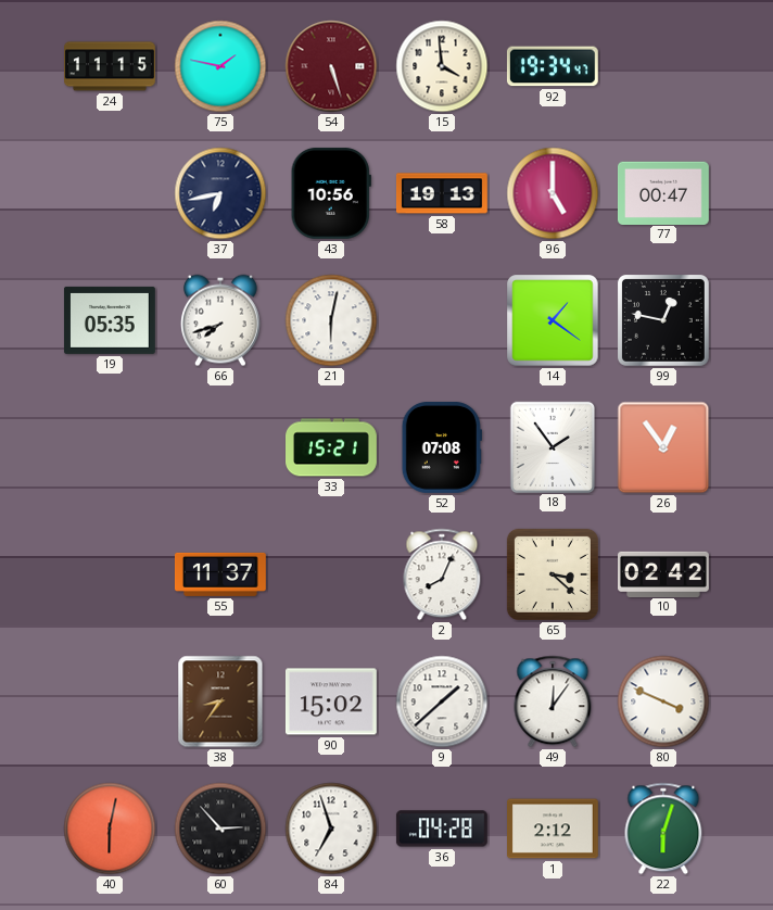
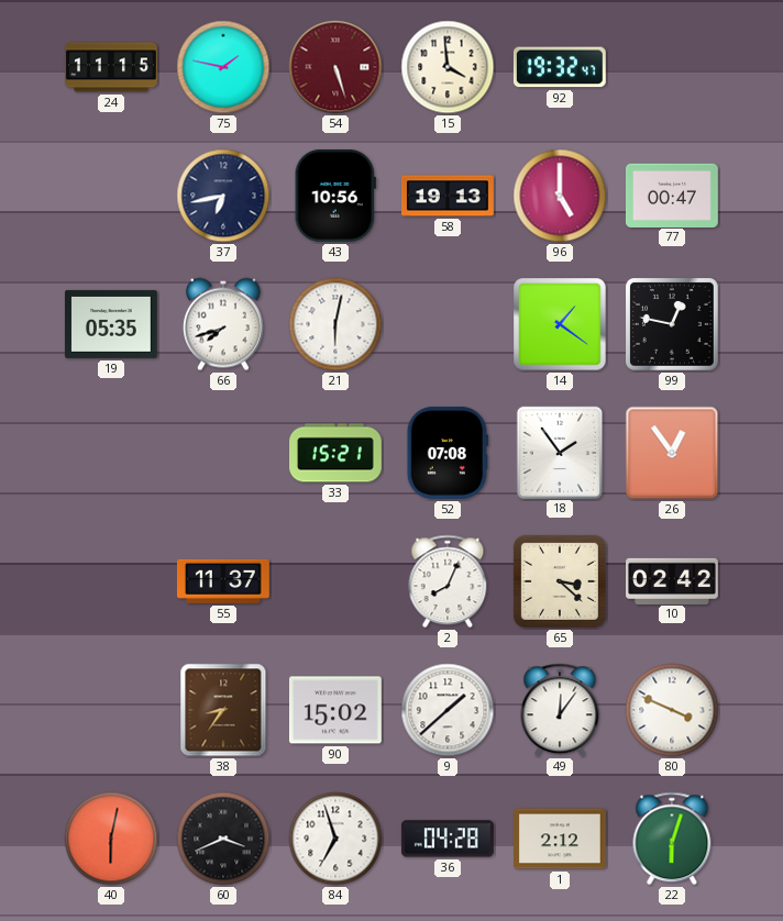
92: 19:34 -> 19:32
60: 2:53 -> 3:41
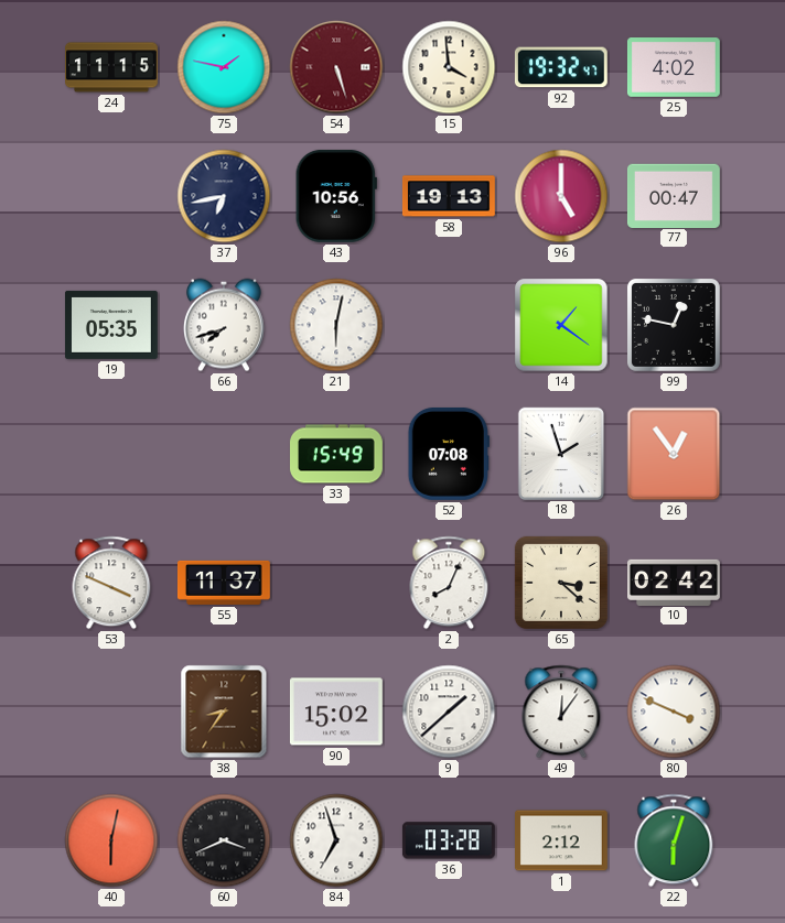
25: none -> 4:02
33: 15:21 -> 15:49
18: 1:54 -> 1:57
53: none -> 3:49
36: 04:28 -> 03:28
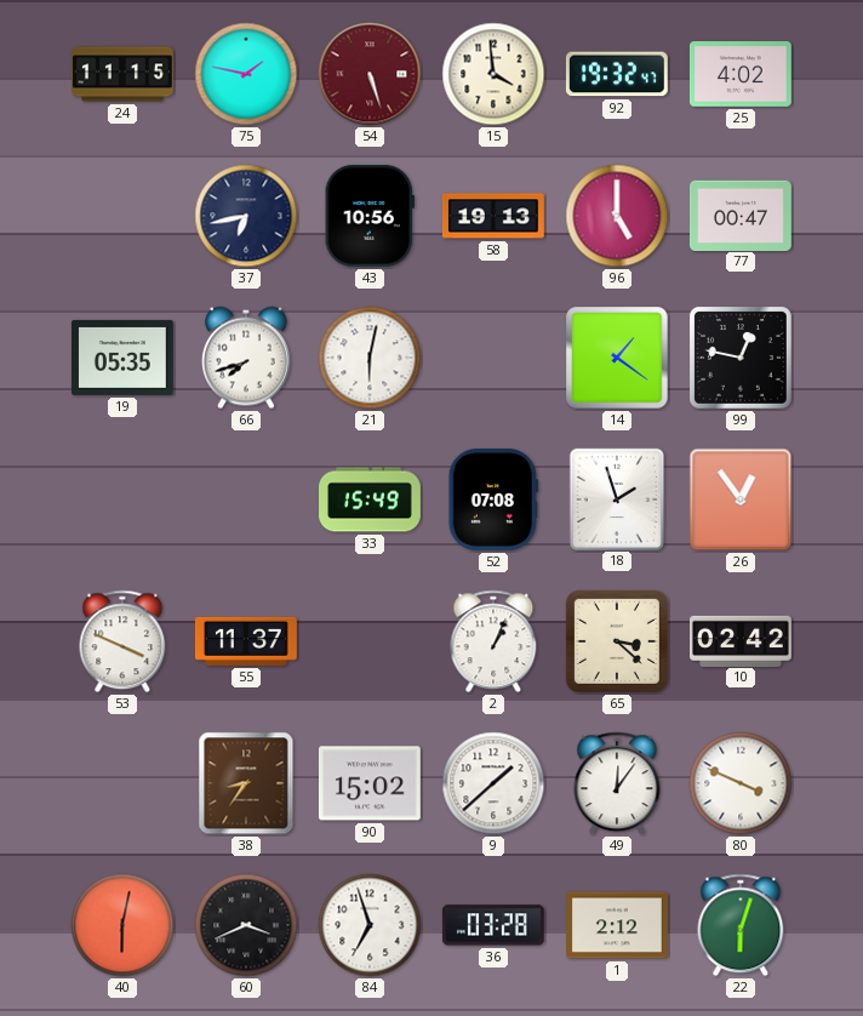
2: 8:04 -> 1:04
